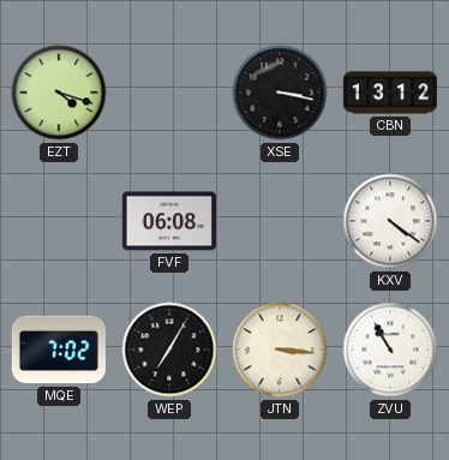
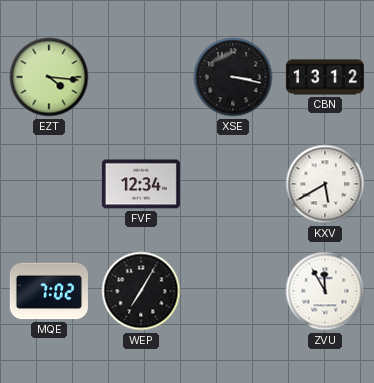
EZT: 4:18 -> 4:16
FVF: 06:08 -> 12:34
KXV: 4:21 -> 5:40
JTN: 3:16 -> none
ZVU: 10:55 -> 11:55
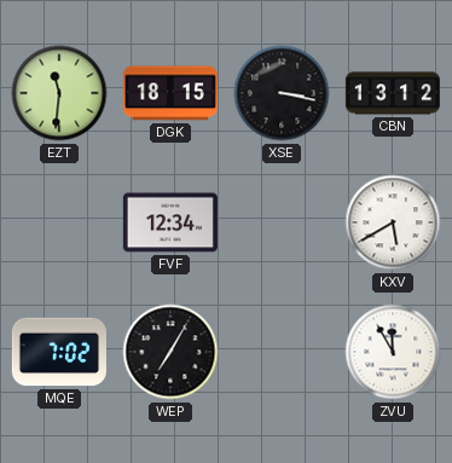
EZT: 4:16 -> 11:31
DGK: none -> 18:15
